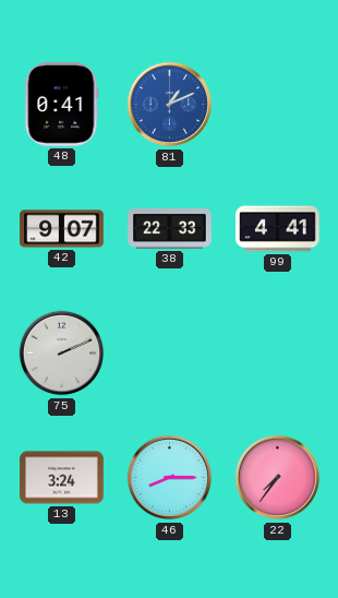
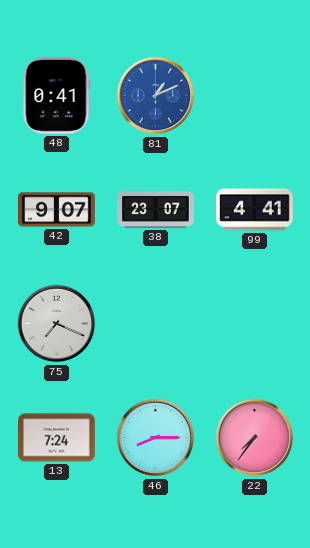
38: 22:33 -> 23:07
75: 2:11 -> 7:19
13: 3:24 -> 7:24
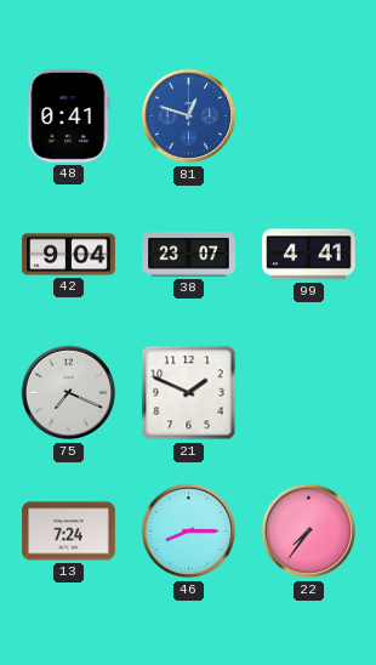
81: 1:11 -> 12:48
42: 9:07 -> 9:04
21: none -> 1:49
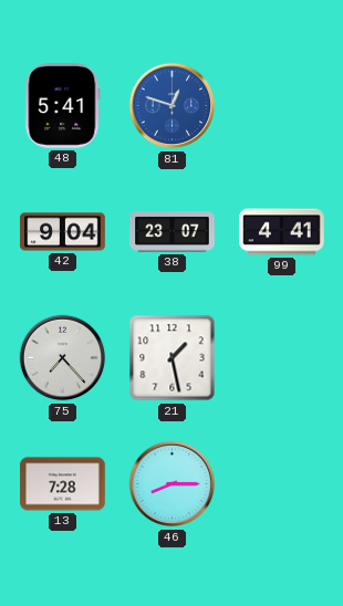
48: 0:41 -> 5:41
75: 7:19 -> 7:23
21: 1:49 -> 1:28
13: 7:24 -> 7:28
22: 7:36 -> none
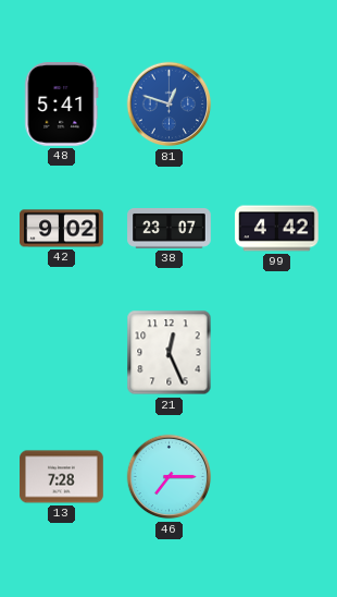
42: 9:04 -> 9:02
99: 4:41 -> 4:42
75: 7:23 -> none
21: 1:28 -> 12:26
46: 8:15 -> 7:15
